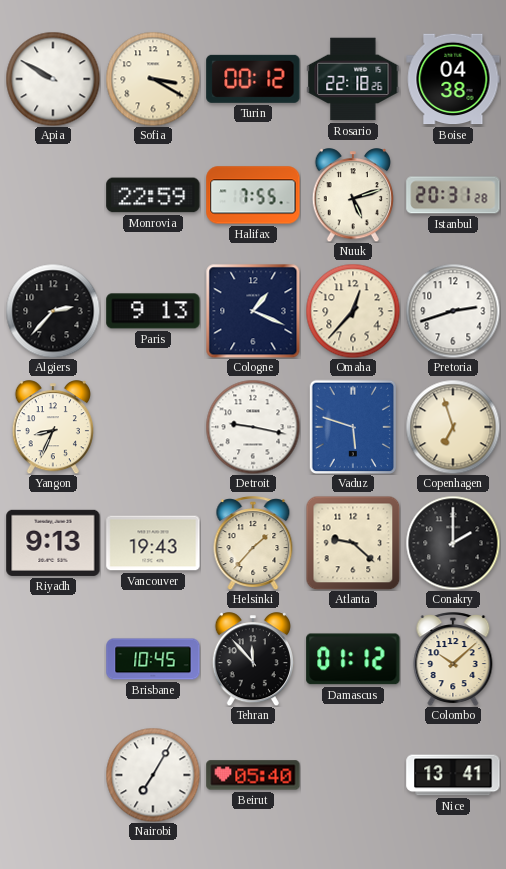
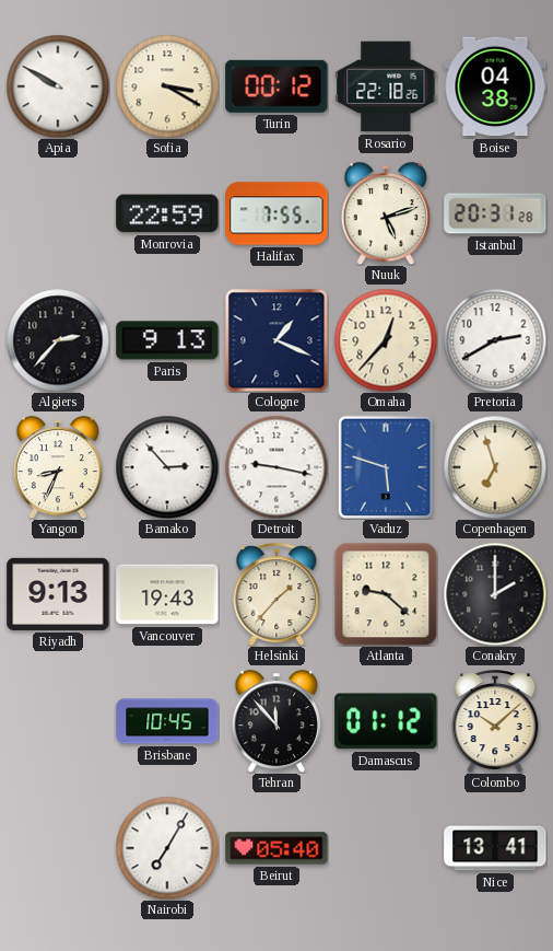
Pretoria: 2:42 -> 2:40
Bamako: none -> 2:53
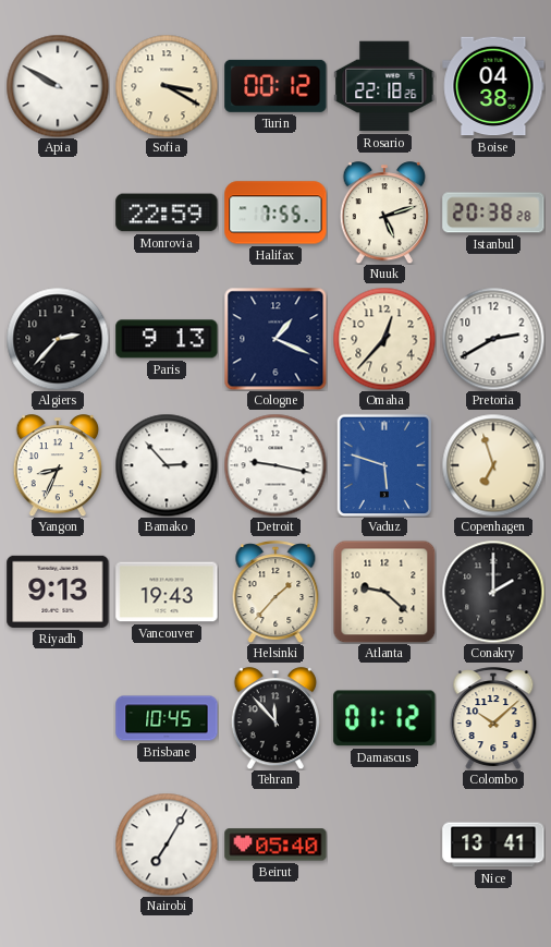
Istanbul: 20:31 -> 20:38
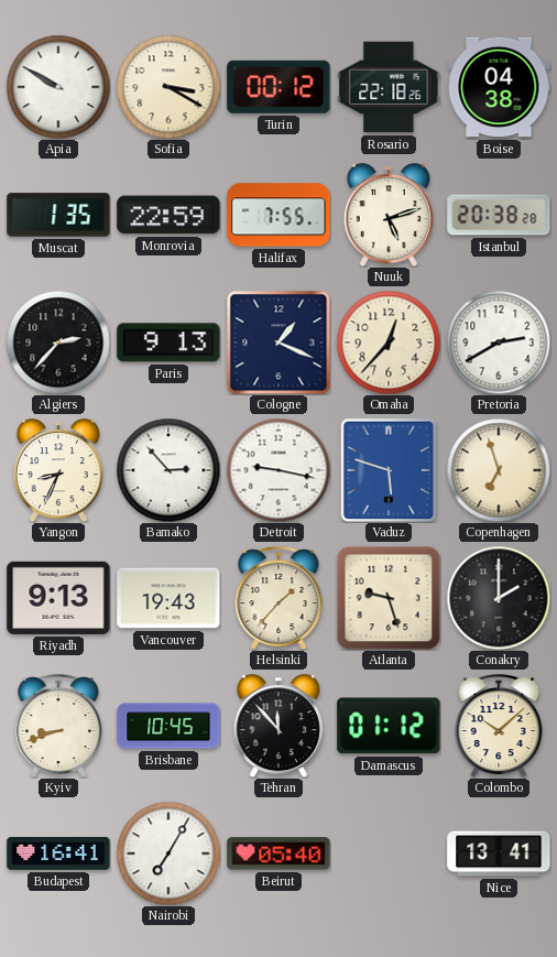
Muscat: none -> 1:35
Atlanta: 9:22 -> 9:27
Kyiv: none -> 8:42
Budapest: none -> 16:41
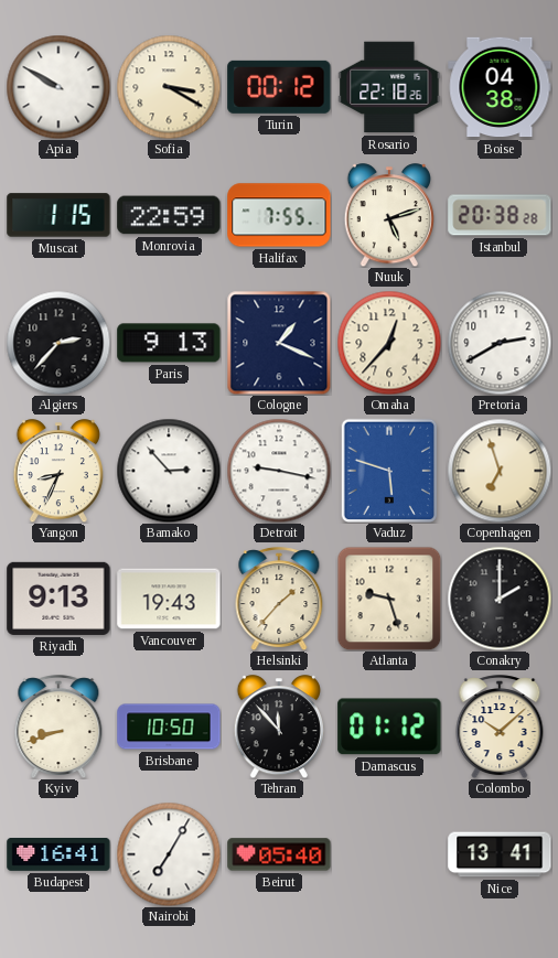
Muscat: 1:35 -> 1:15
Brisbane: 10:45 -> 10:50
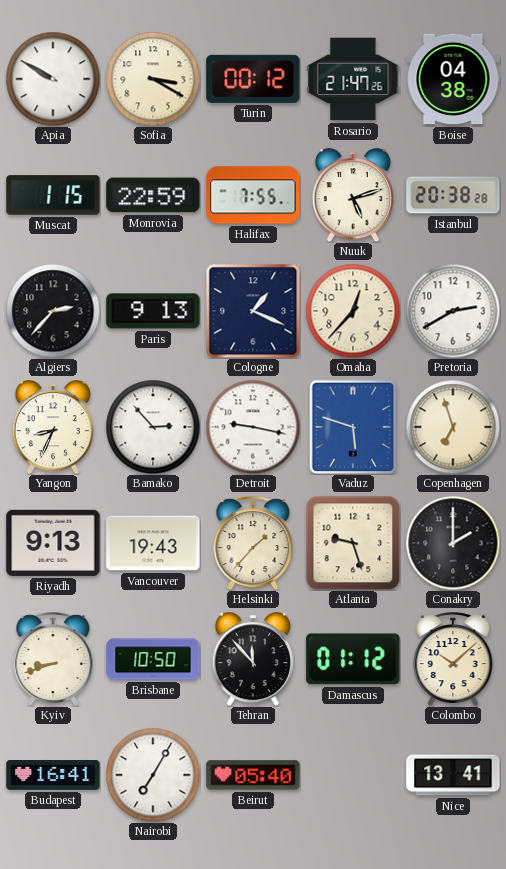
Rosario: 22:18 -> 21:47
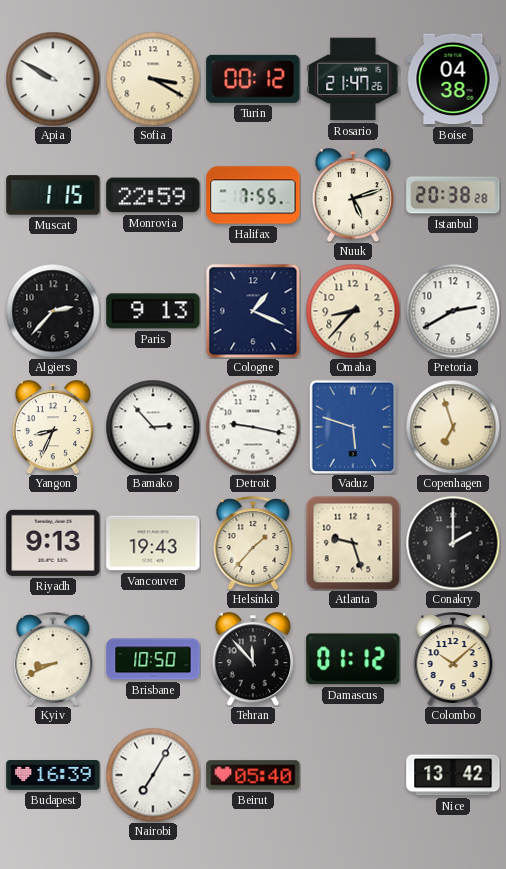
Omaha: 12:37 -> 8:37
Kyiv: 8:42 -> 8:41
Budapest: 16:41 -> 16:39
Nice: 13:41 -> 13:42
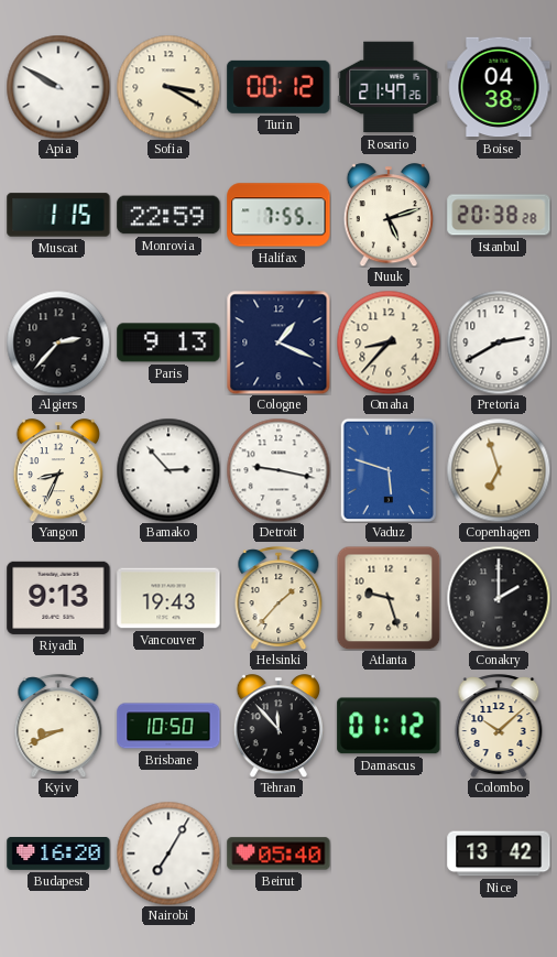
Budapest: 16:39 -> 16:20
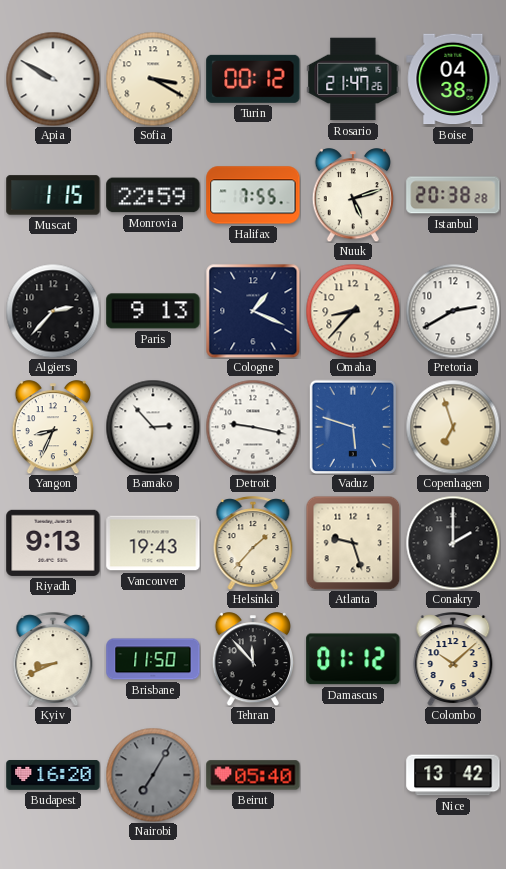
Brisbane: 10:50 -> 11:50
Nairobi dial: white -> grey
